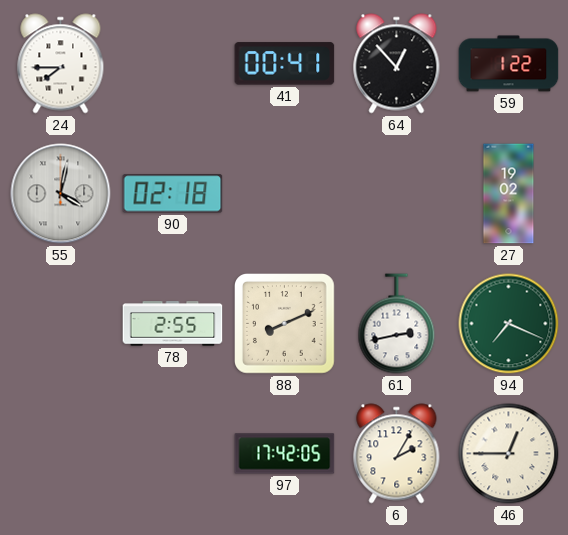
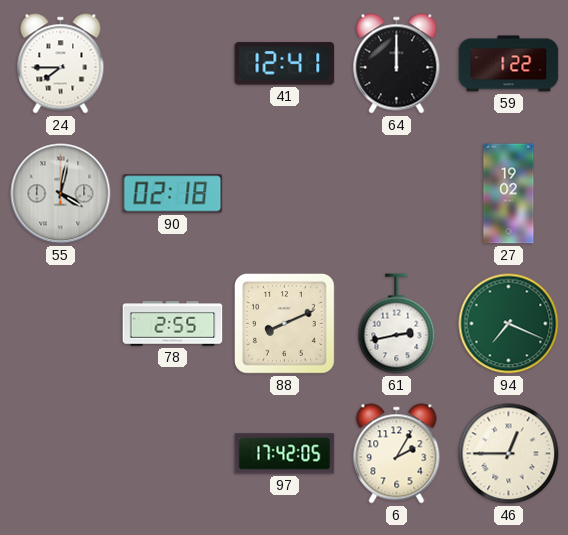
41: 00:41 -> 12:41
64: 12:53 -> 12:00
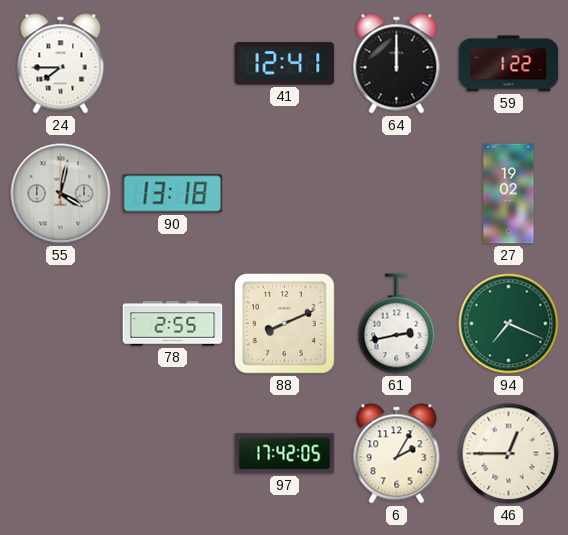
90: 02:18 -> 13:18
